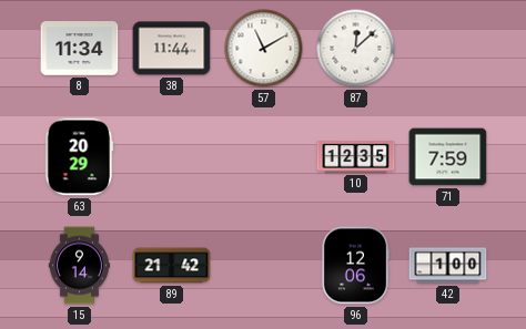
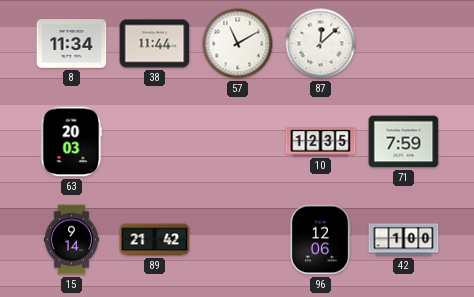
63: 20:29 -> 20:03
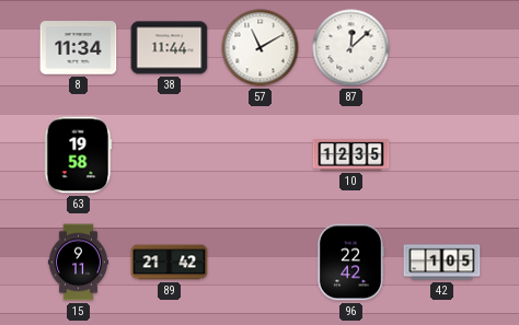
63: 20:03 -> 19:58
71: 7:59 -> none
15: 9:14 -> 9:11
96: 12:06 -> 22:42
42: 1:00 -> 1:05
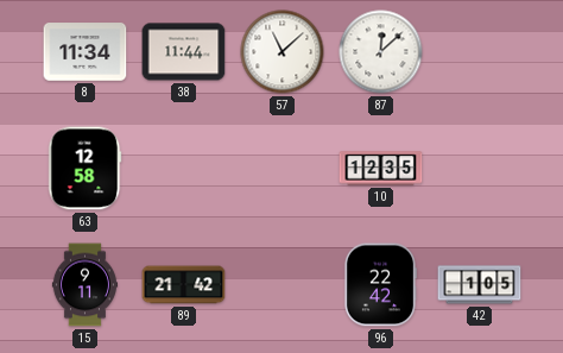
57: 11:10 -> 11:08
63: 19:58 -> 12:58
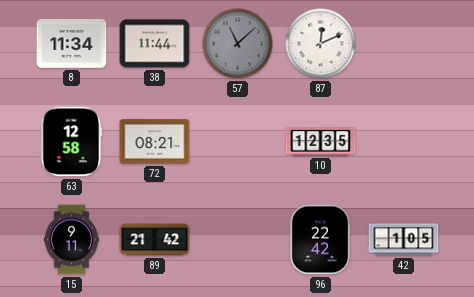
57 dial: white -> grey
87: 12:08 -> 12:11
72: none -> 08:21
